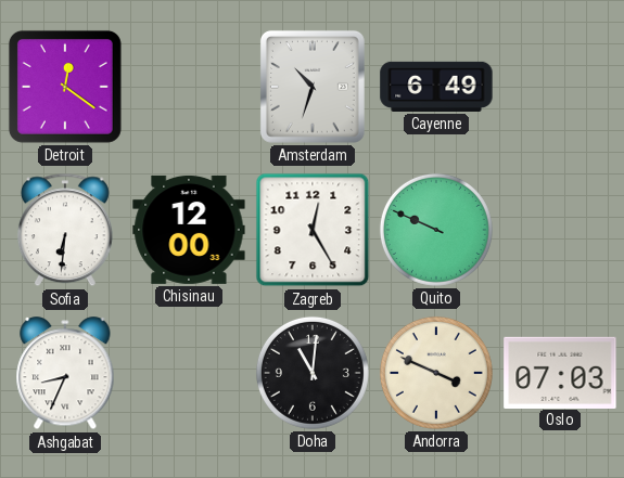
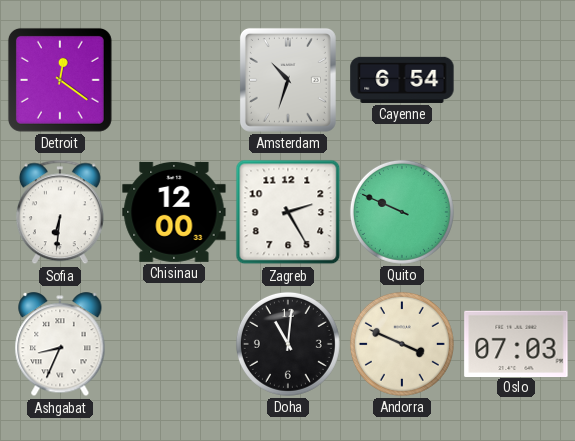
Cayenne: 6:49 -> 6:54
Zagreb: 12:25 -> 2:25
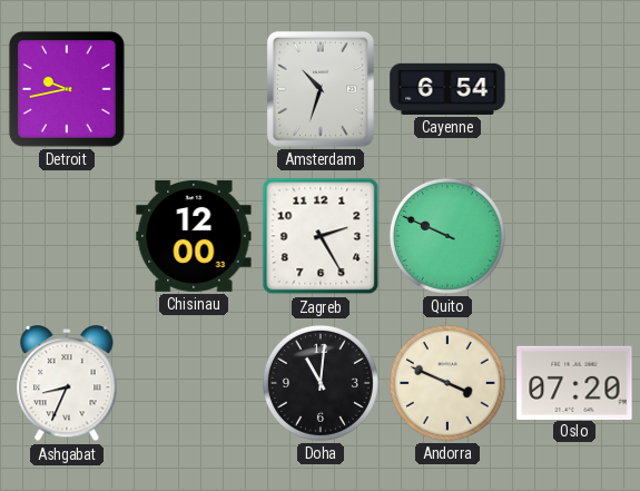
Detroit: 12:21 -> 9:43
Sofia: 6:31 -> none
Oslo: 07:03 -> 07:20
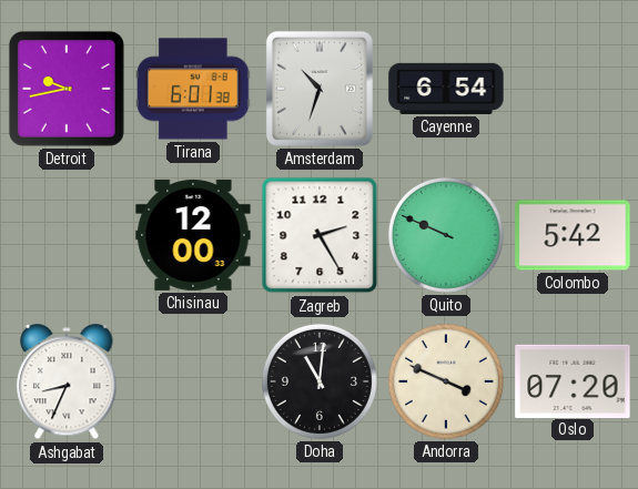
Tirana: none -> 6:01
Colombo: none -> 5:42
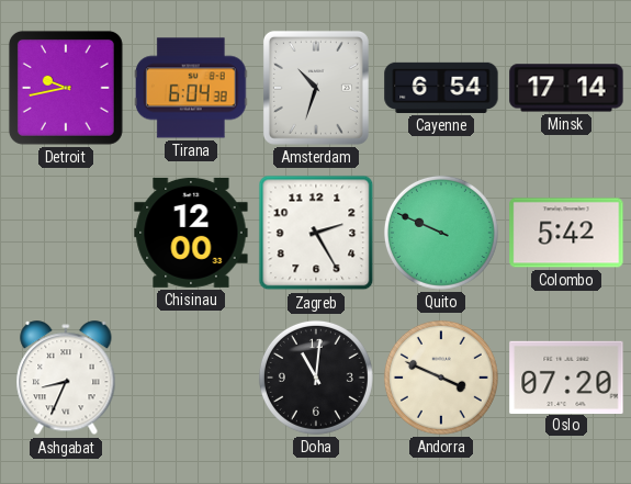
Tirana: 6:01 -> 6:04
Minsk: none -> 17:14
